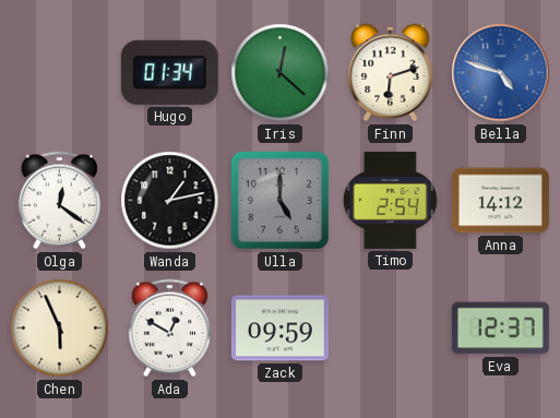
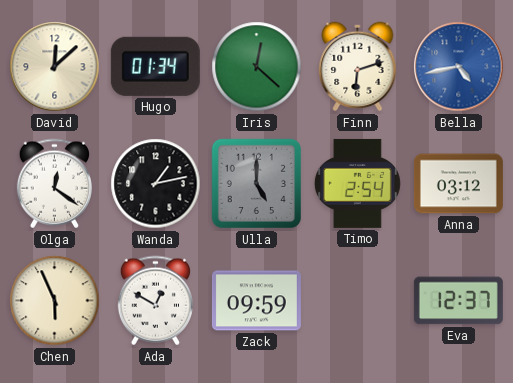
David: none -> 12:08
Bella: 4:48 -> 4:43
Anna: 14:12 -> 03:12
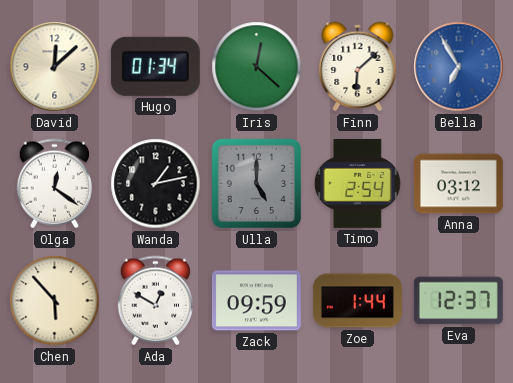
Finn: 6:12 -> 6:08
Bella: 4:43 -> 6:55
Chen: 5:56 -> 5:53
Zoe: none -> 1:44
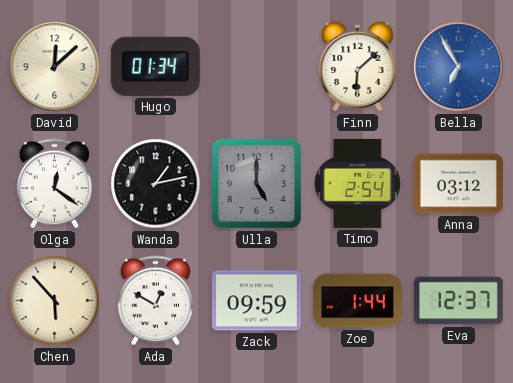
Iris: 12:22 -> none
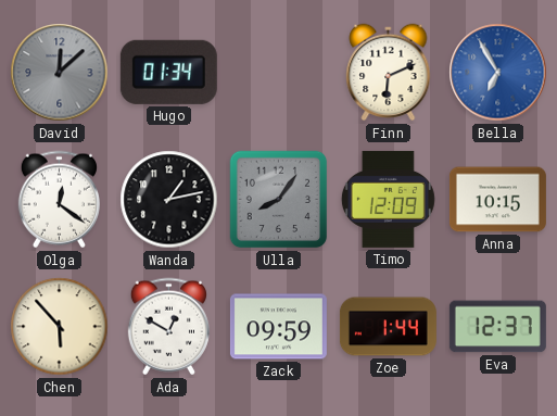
David dial: cream -> grey
Finn: 6:08 -> 6:11
Ulla: 5:00 -> 8:06
Timo: 2:54 -> 12:09
Anna: 03:12 -> 10:15
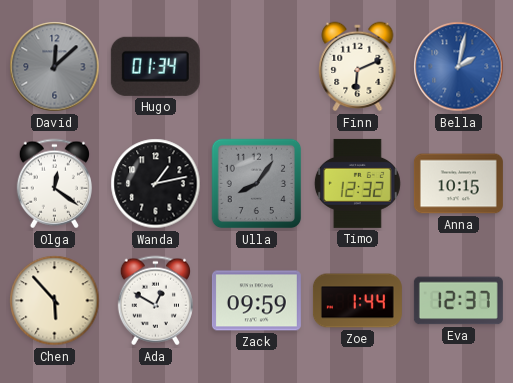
Bella: 6:55 -> 2:02
Timo: 12:09 -> 12:32
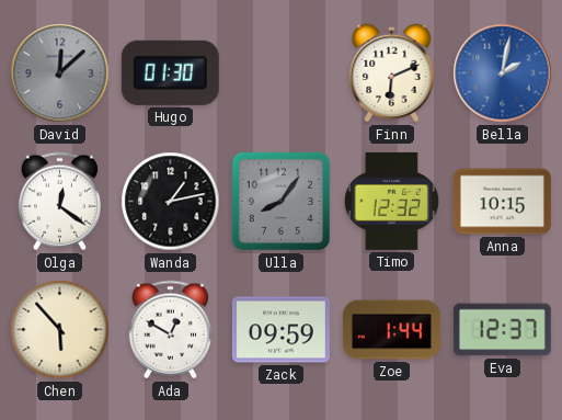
Hugo: 01:34 -> 01:30
